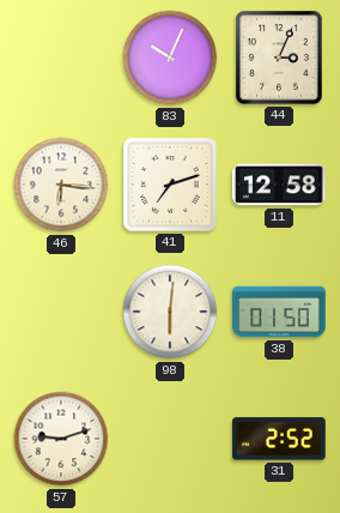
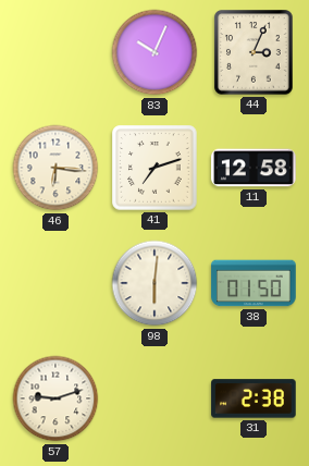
31: 2:52 -> 2:38
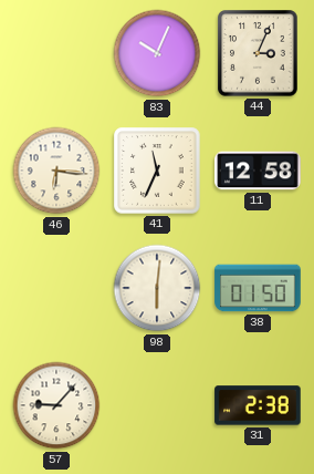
41: 7:12 -> 11:34
57: 9:12 -> 9:07
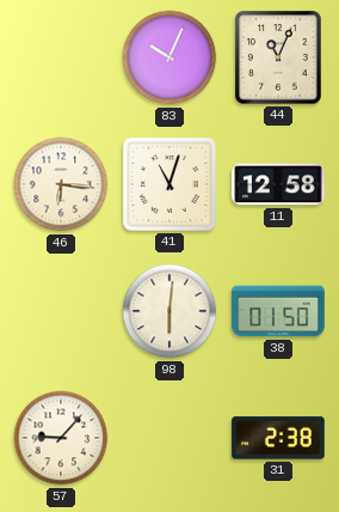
44: 3:04 -> 11:04
41: 11:34 -> 11:03
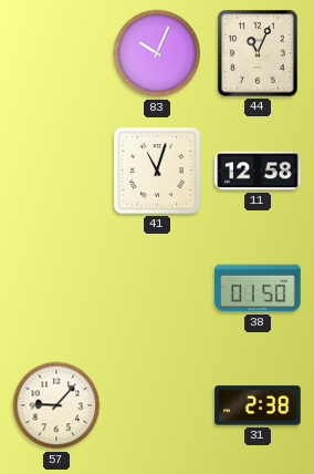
46: 6:16 -> none
98: 6:01 -> none
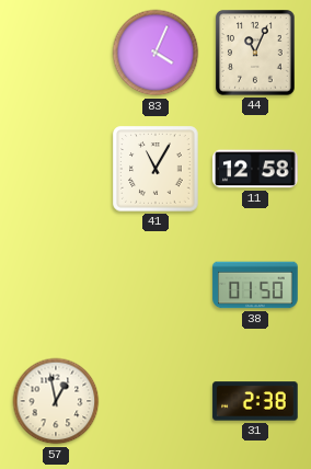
83: 10:04 -> 4:04
41: 11:03 -> 11:05
57: 9:07 -> 12:58
